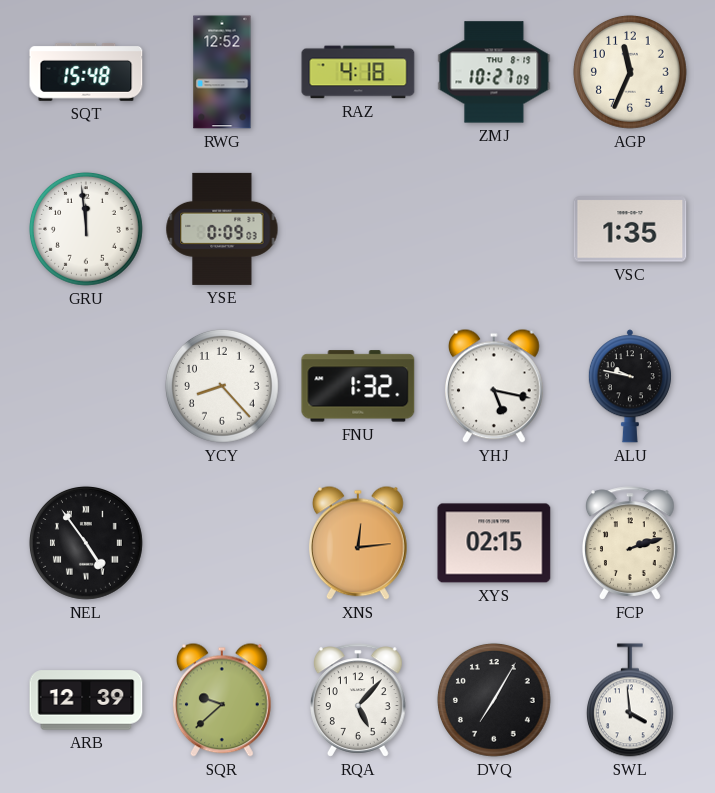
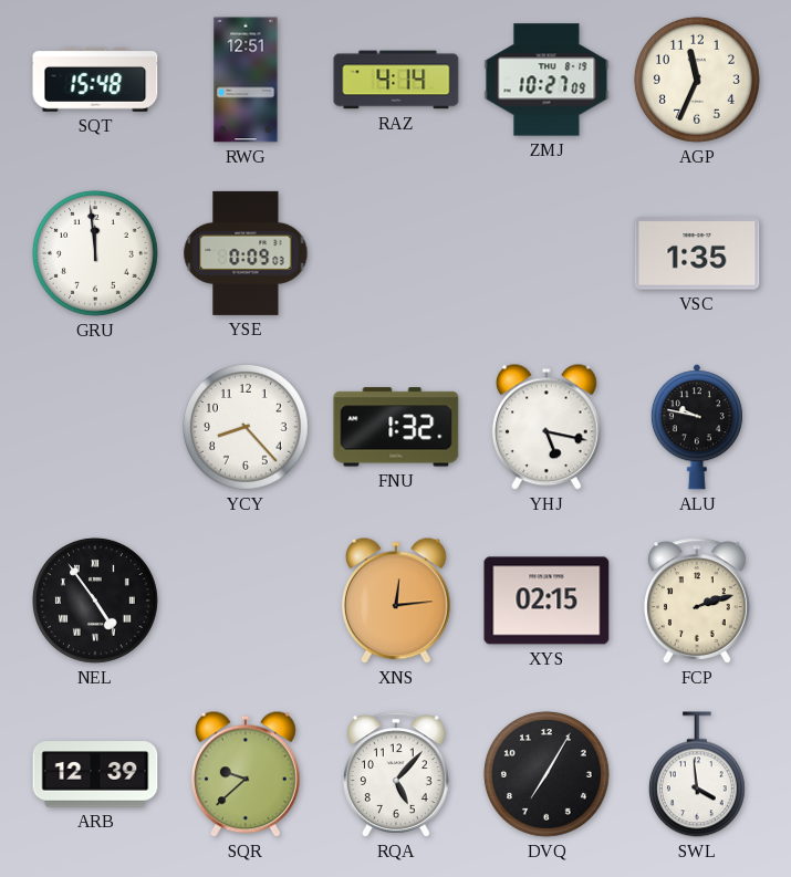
RWG: 12:52 -> 12:51
RAZ: 4:18 -> 4:14
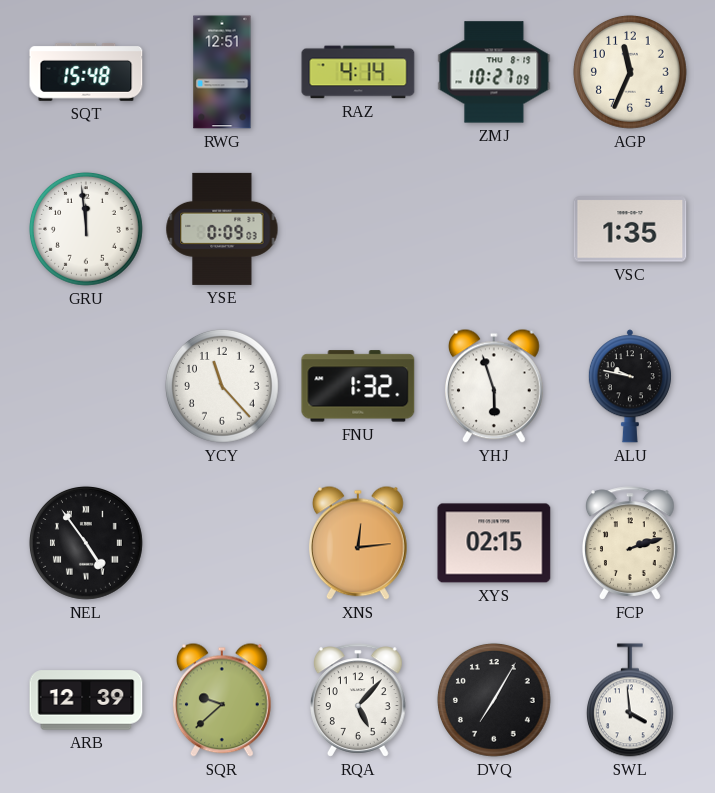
YCY: 8:23 -> 11:23
YHJ: 5:17 -> 5:57
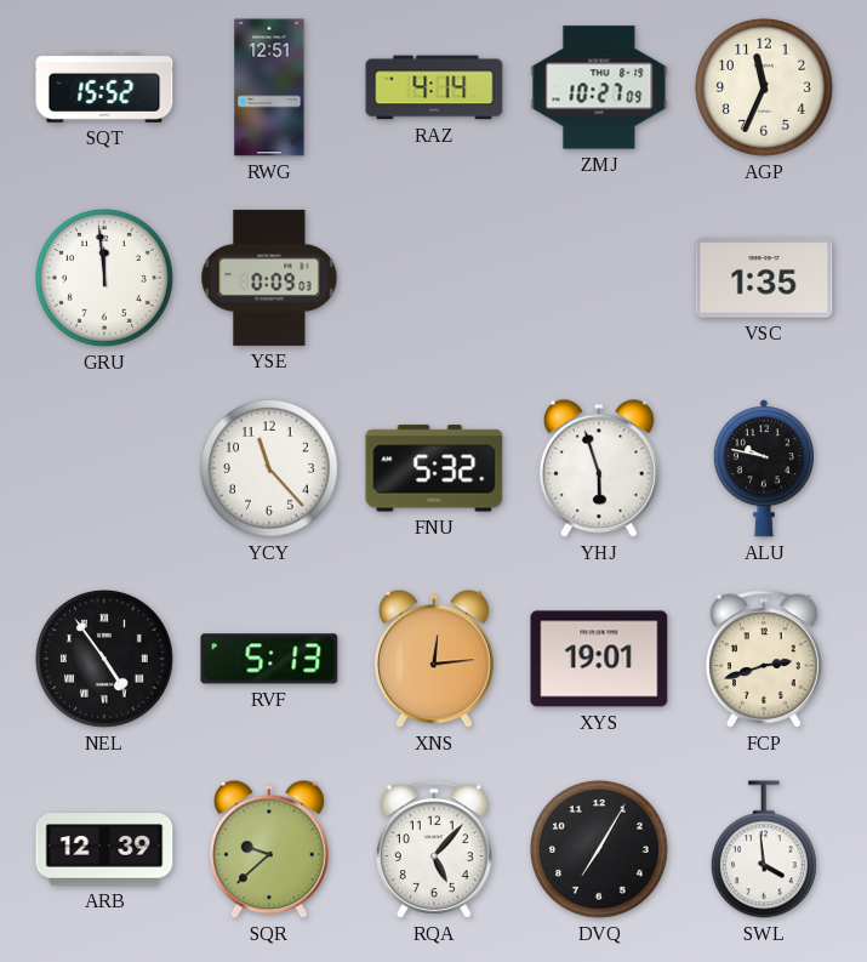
SQT: 15:48 -> 15:52
FNU: 1:32 -> 5:32
RVF: none -> 5:13
XYS: 02:15 -> 19:01
FCP: 2:12 -> 2:42
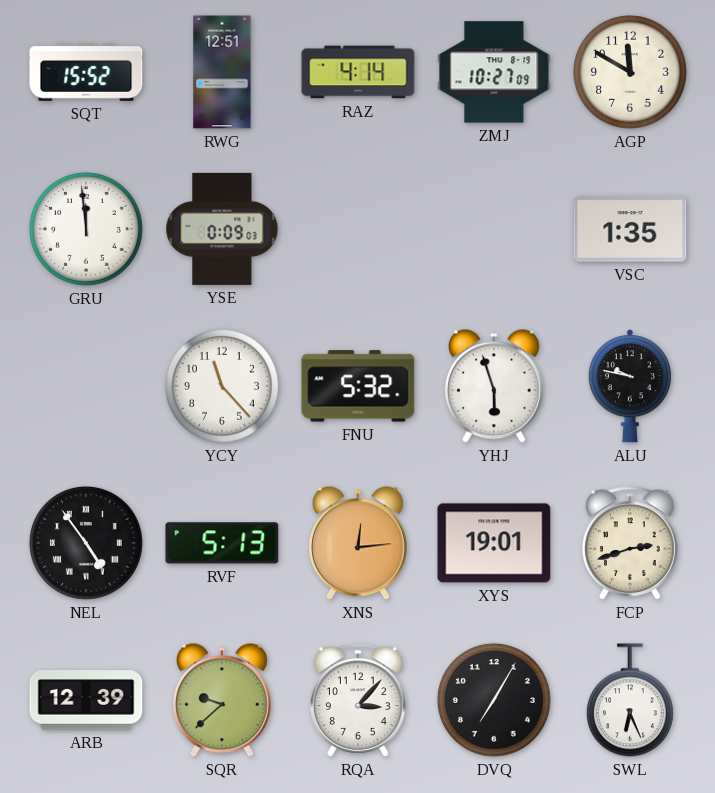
AGP: 11:34 -> 11:50
RQA: 5:07 -> 3:07
SWL: 3:59 -> 6:26
